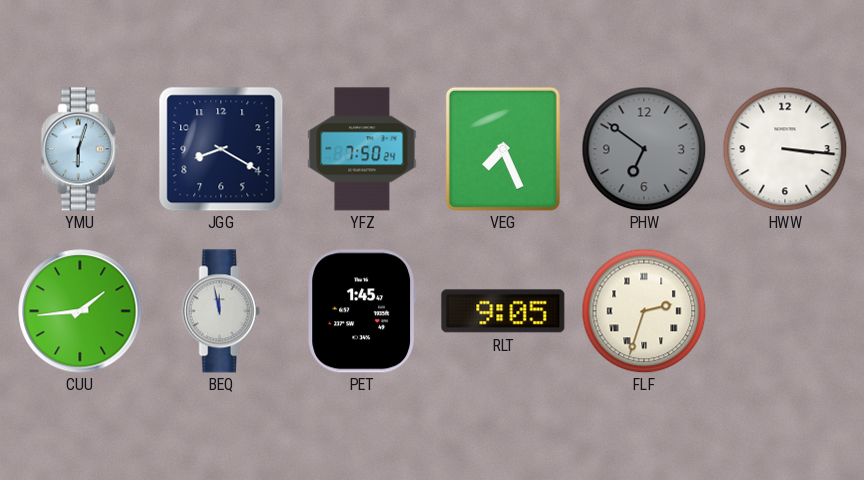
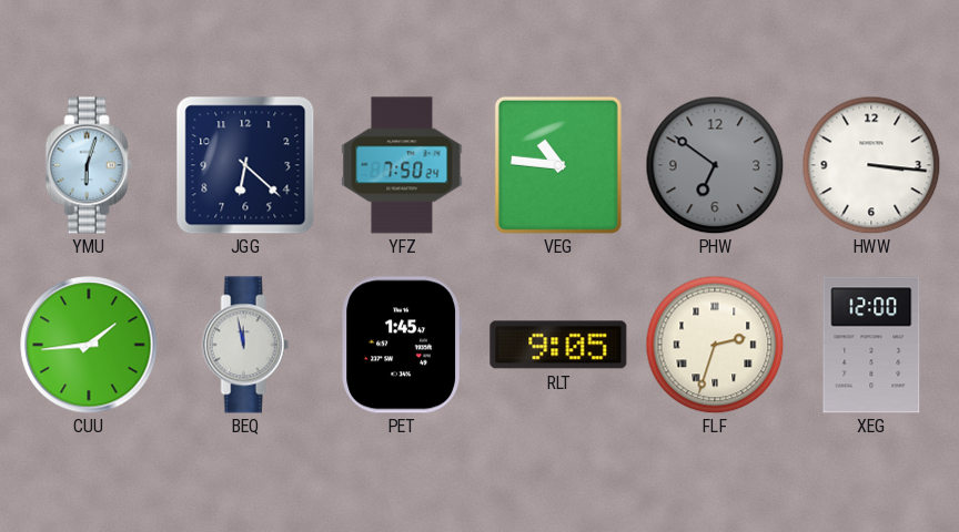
JGG: 8:20 -> 6:22
VEG: 7:26 -> 10:46
XEG: none -> 12:00
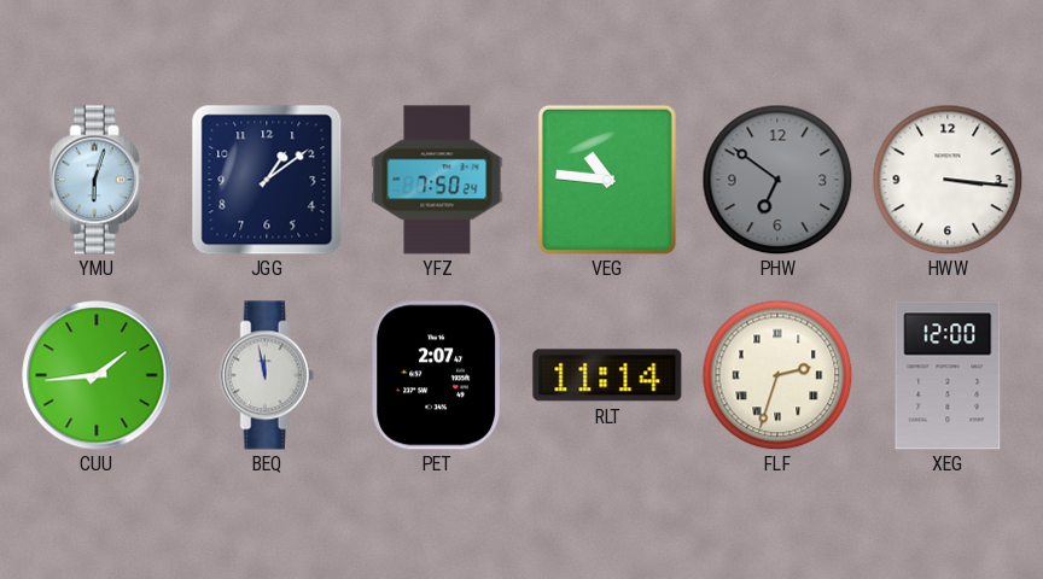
JGG: 6:22 -> 1:09
PET: 1:45 -> 2:07
RLT: 9:05 -> 11:14
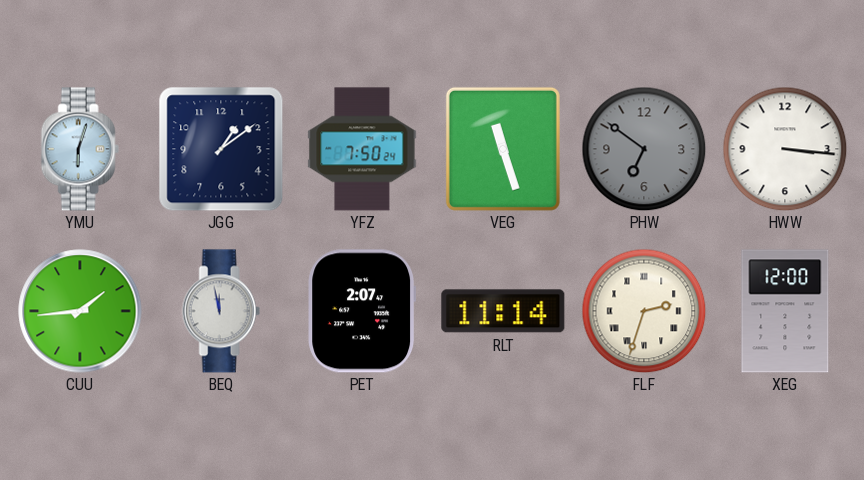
VEG: 10:46 -> 11:27
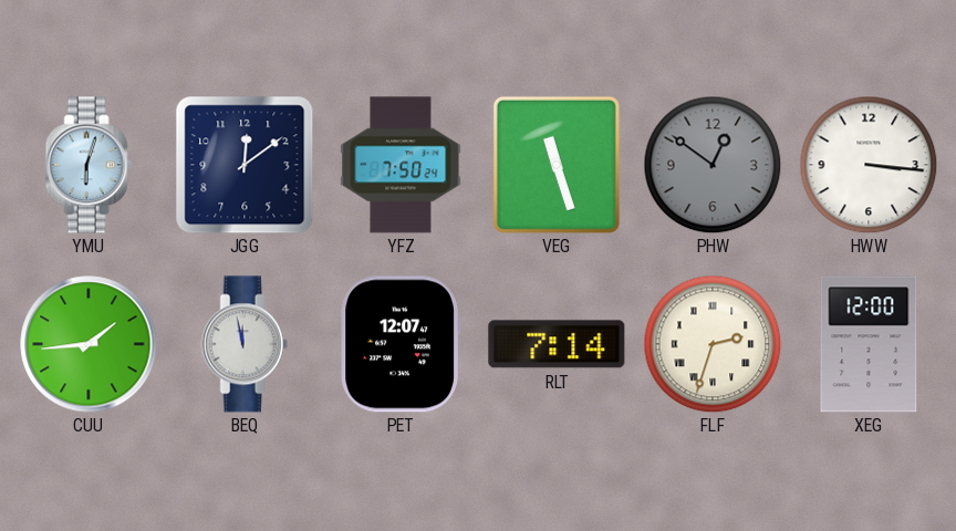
JGG: 1:09 -> 12:09
PHW: 6:51 -> 12:51
PET: 2:07 -> 12:07
RLT: 11:14 -> 7:14
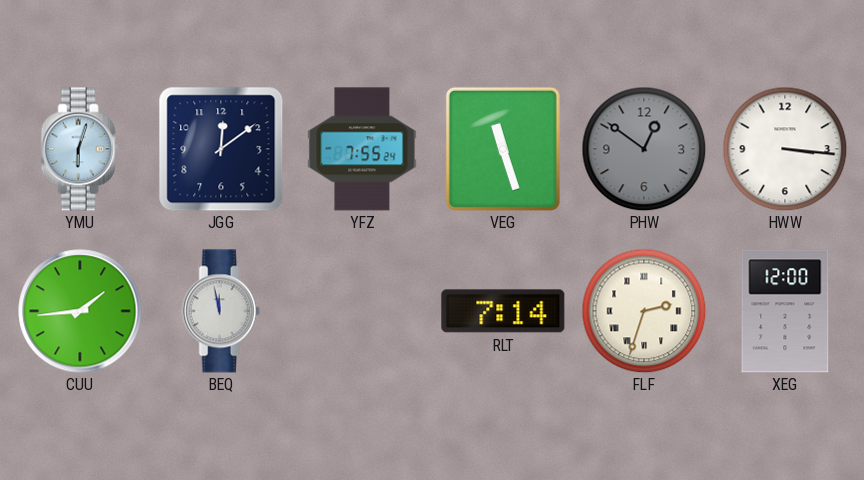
YFZ: 7:50 -> 7:55
PET: 12:07 -> none
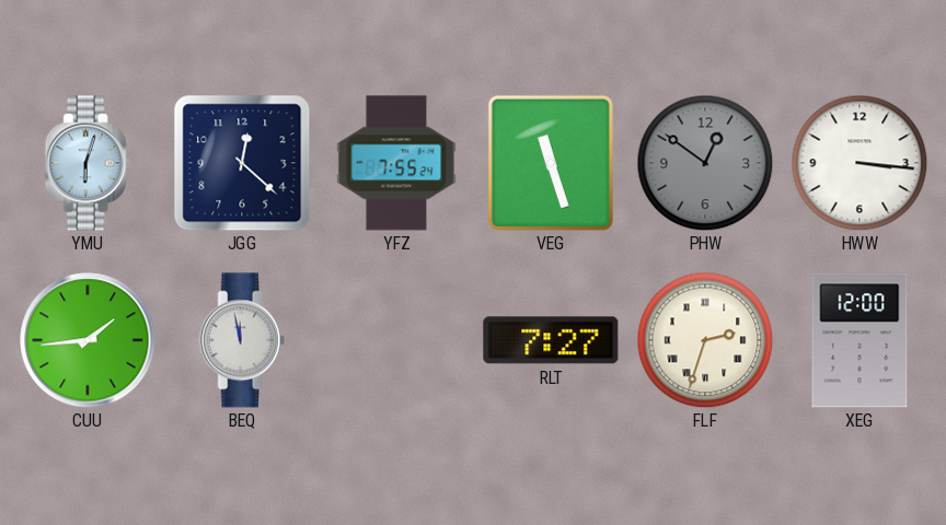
JGG: 12:09 -> 12:22
RLT: 7:14 -> 7:27
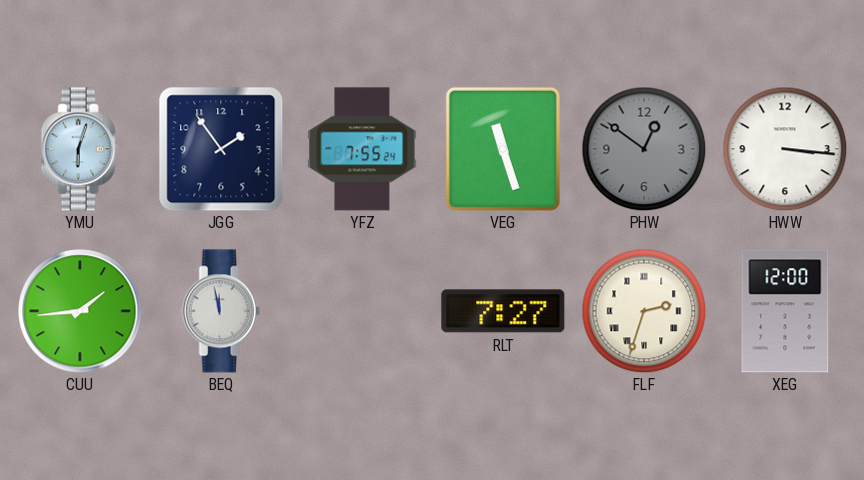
JGG: 12:22 -> 1:54
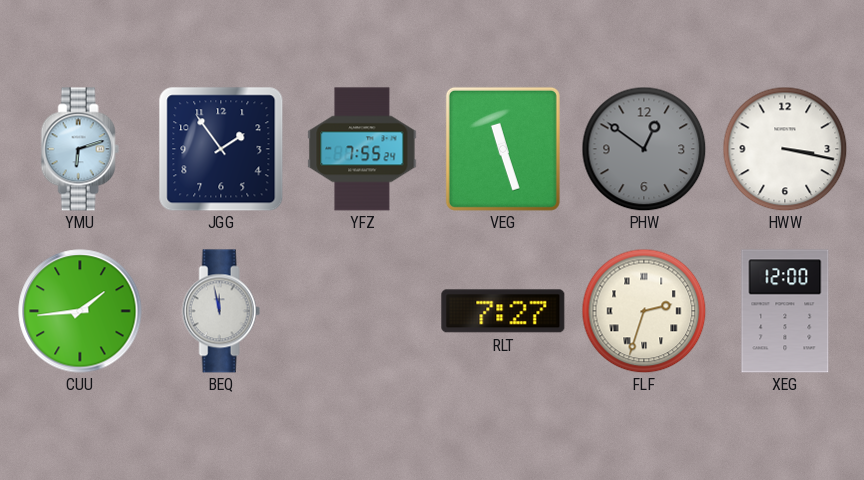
YMU: 6:03 -> 6:12
HWW: 3:16 -> 3:17
